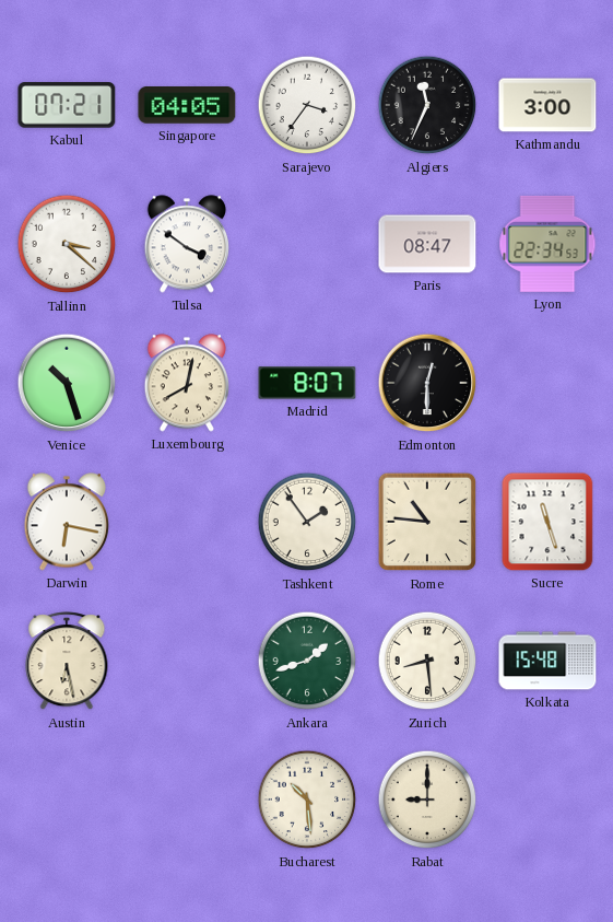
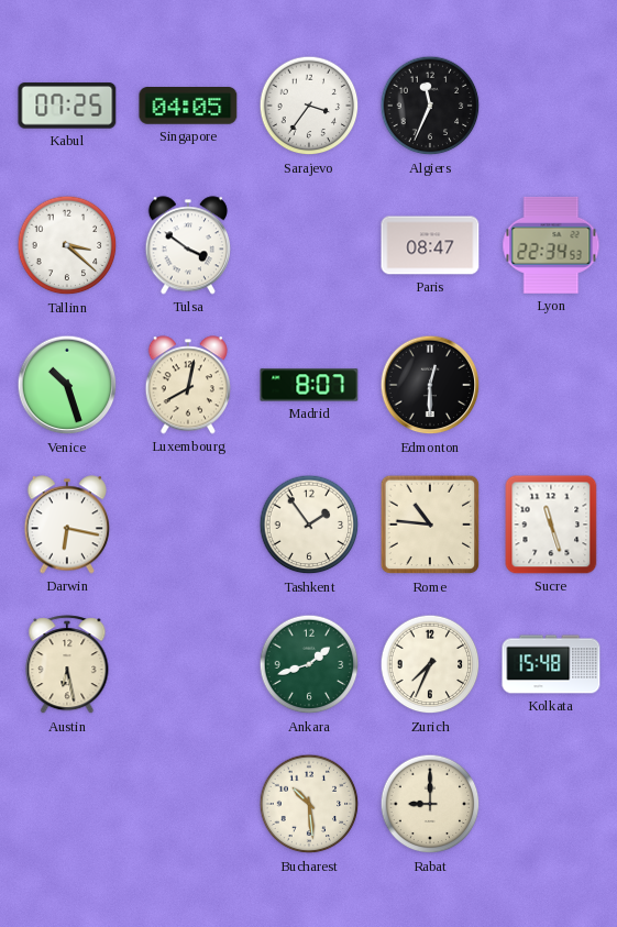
Kabul: 07:21 -> 07:25
Kathmandu: 3:00 -> none
Zurich: 8:29 -> 7:34
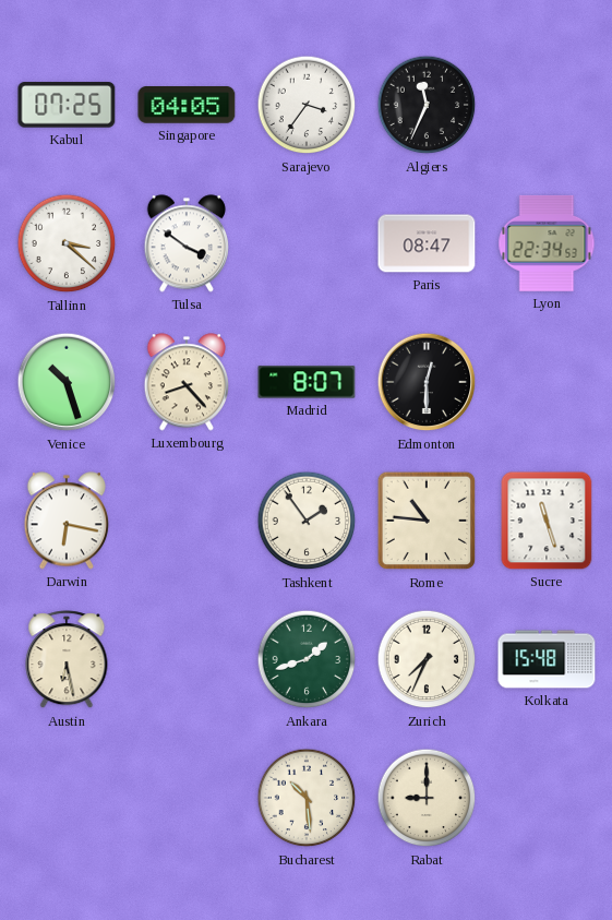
Luxembourg: 8:02 -> 8:23
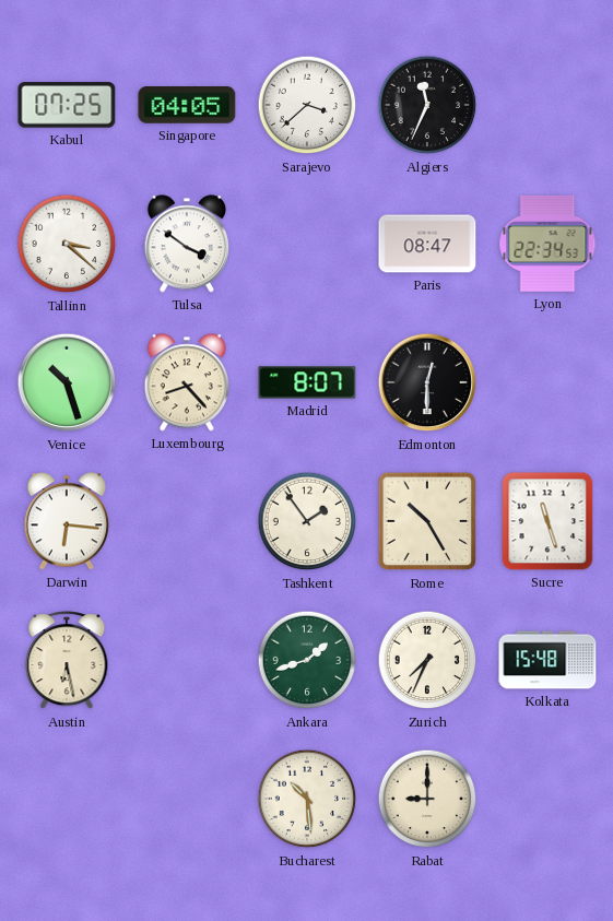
Sarajevo: 3:36 -> 3:38
Darwin: 6:17 -> 6:16
Rome: 10:46 -> 10:25
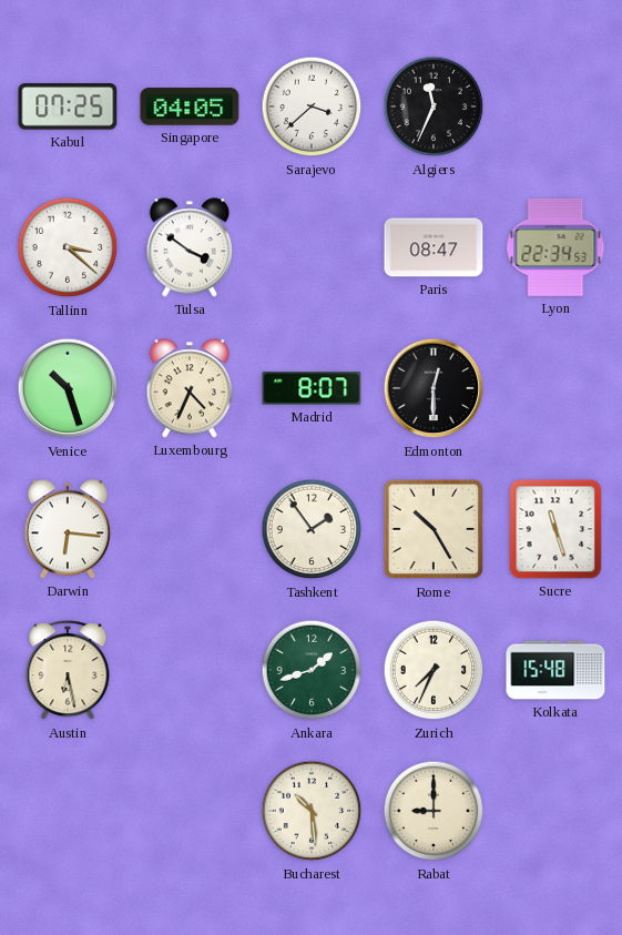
Luxembourg: 8:23 -> 4:34
